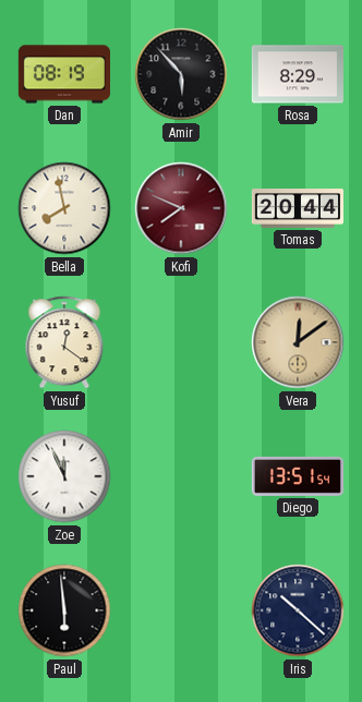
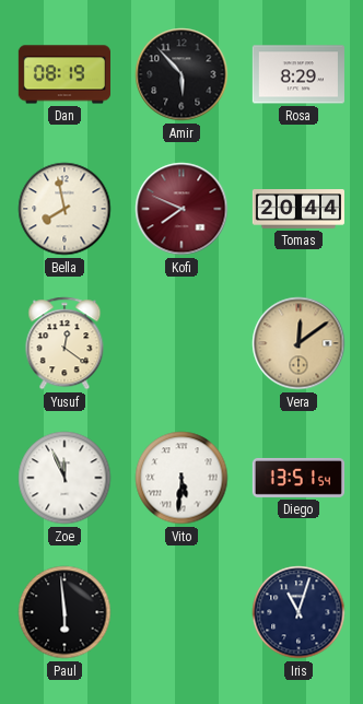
Vito: none -> 5:31
Iris: 10:22 -> 11:03
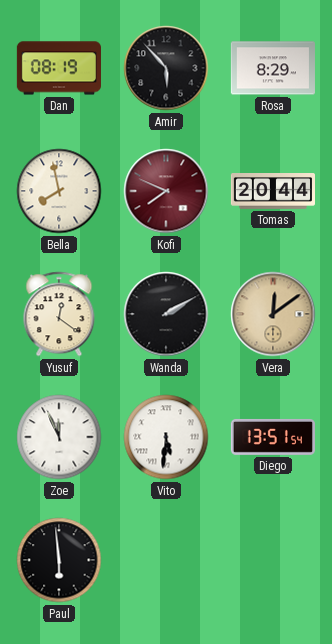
Wanda: none -> 2:10
Iris: 11:03 -> none
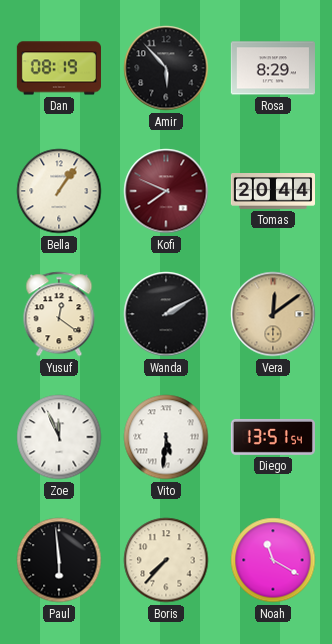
Bella: 7:58 -> 1:06
Boris: none -> 7:37
Noah: none -> 11:20
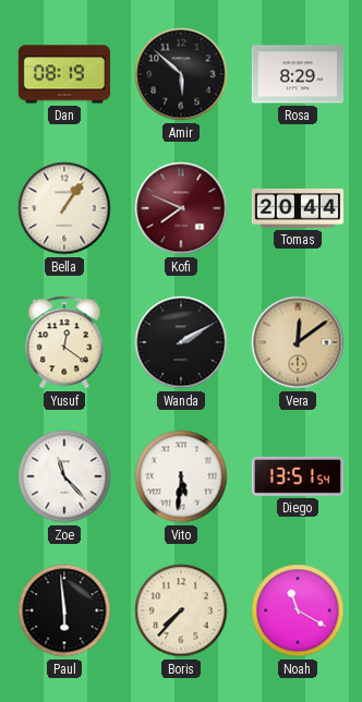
Amir: 5:53 -> 5:52
Zoe: 11:56 -> 11:23
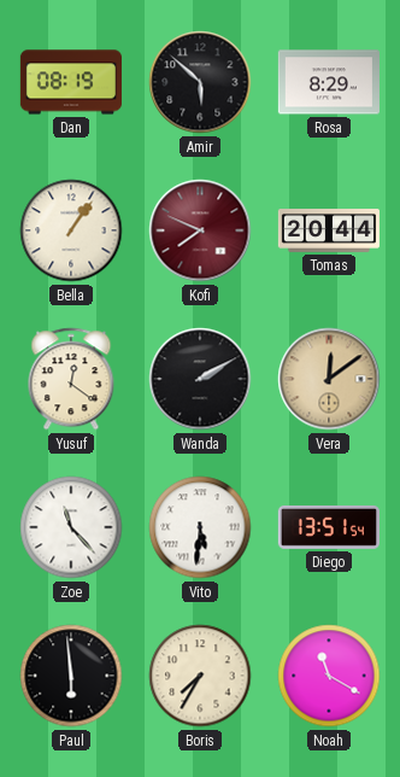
Boris: 7:37 -> 7:35
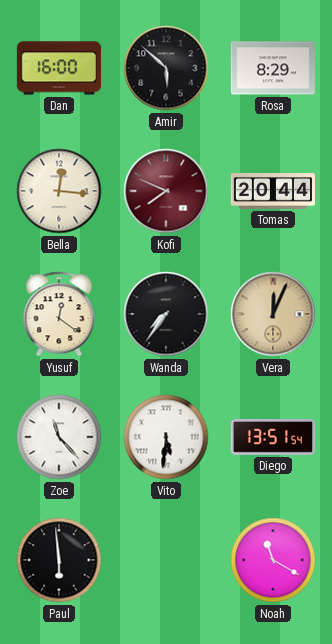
Dan: 08:19 -> 16:00
Bella: 1:06 -> 12:16
Wanda: 2:10 -> 7:36
Vera: 12:09 -> 12:04
Boris: 7:35 -> none
